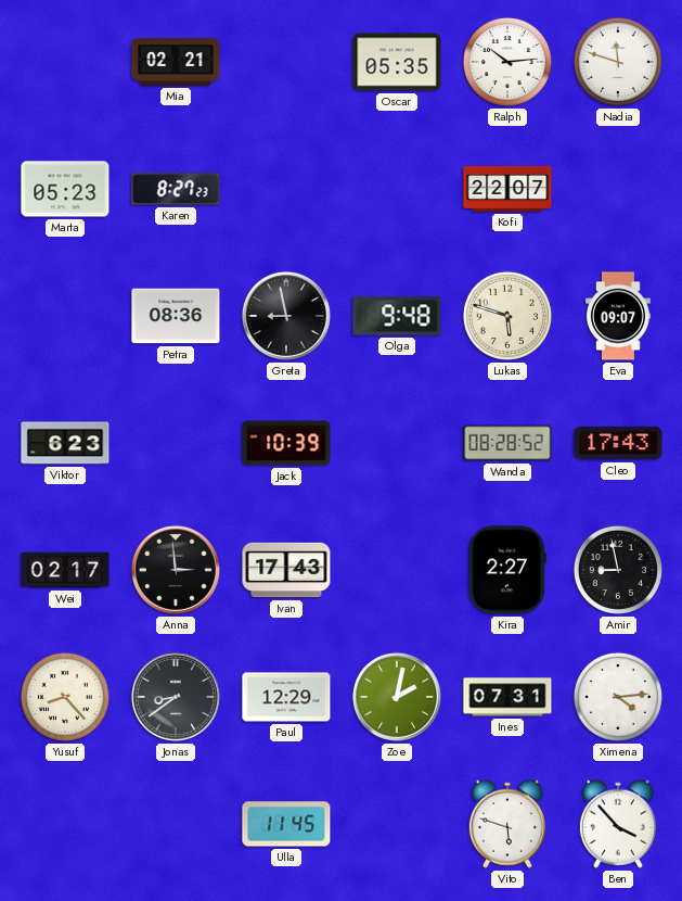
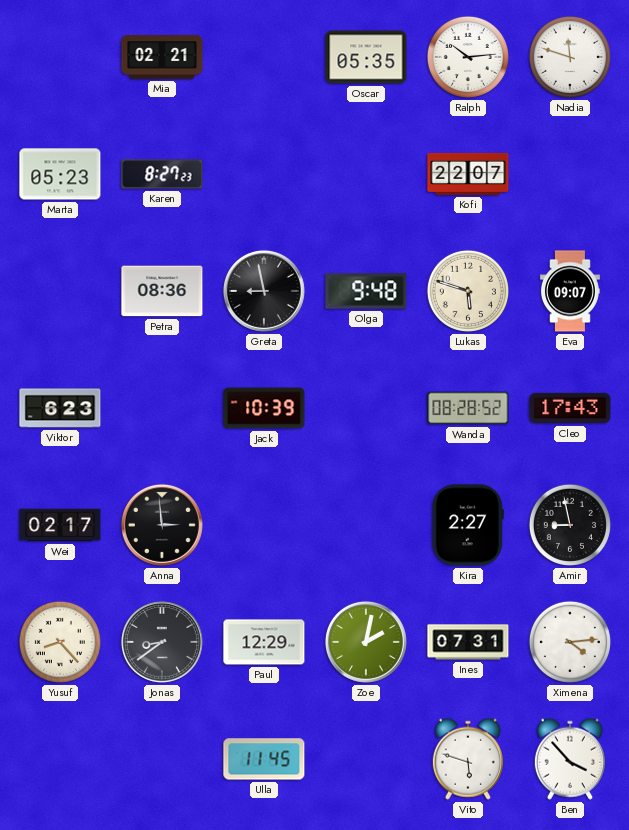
Ivan: 17:43 -> none
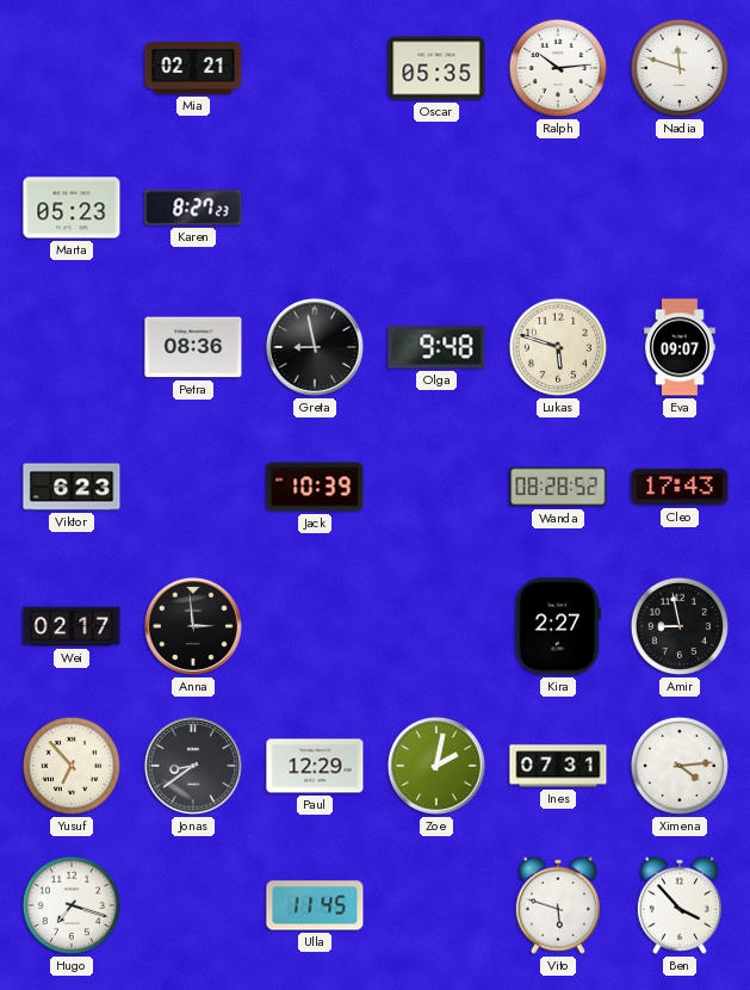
Kofi: 22:07 -> none
Yusuf: 8:23 -> 6:53
Hugo: none -> 7:18
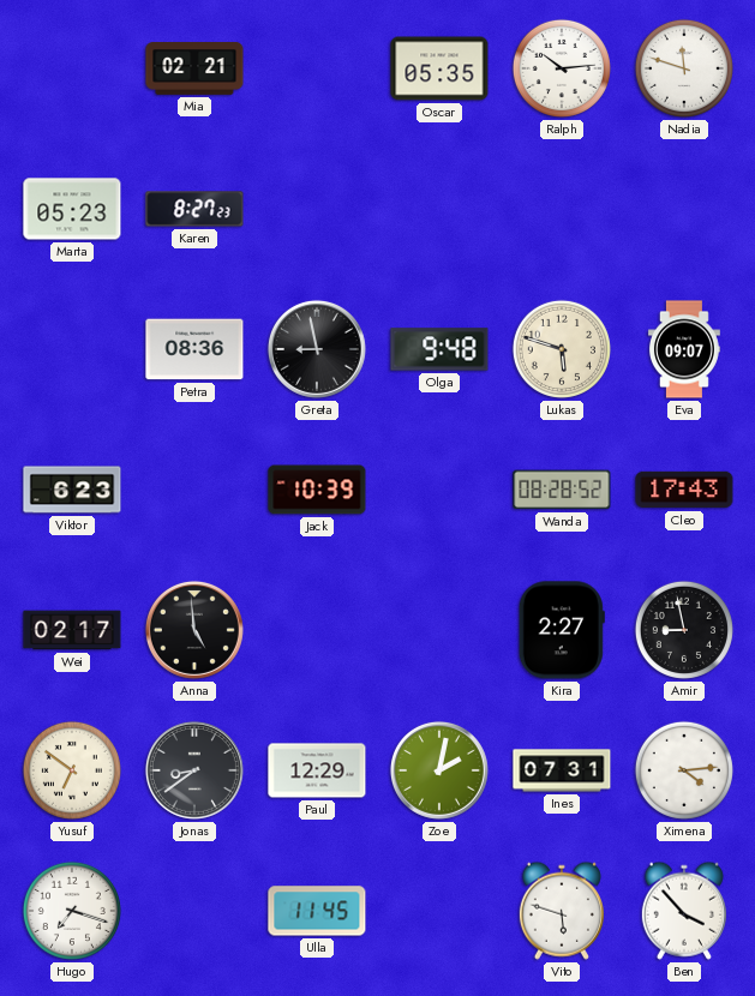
Anna: 2:59 -> 4:59
Yusuf: 6:53 -> 6:51
